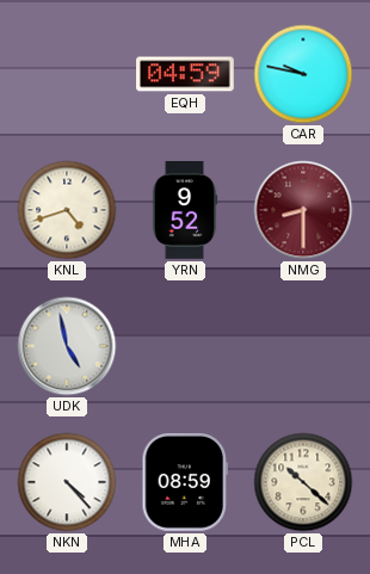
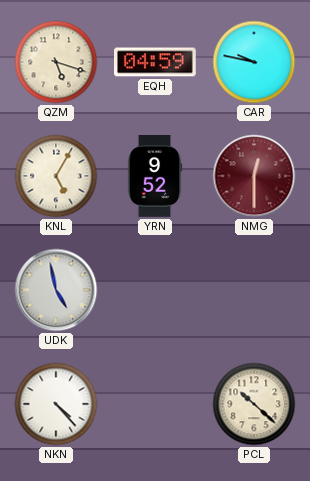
QZM: none -> 5:18
KNL: 4:42 -> 5:05
NMG: 8:30 -> 12:30
MHA: 08:59 -> none
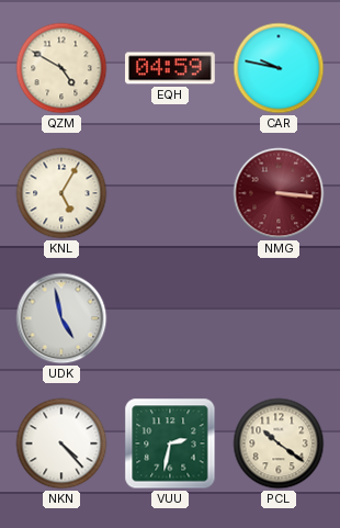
QZM: 5:18 -> 4:50
YRN: 9:52 -> none
NMG: 12:30 -> 3:16
VUU: none -> 2:32
PCL: 10:22 -> 10:21
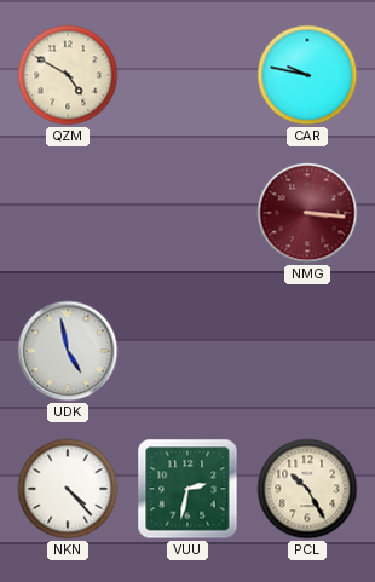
EQH: 04:59 -> none
KNL: 5:05 -> none
PCL: 10:21 -> 10:25
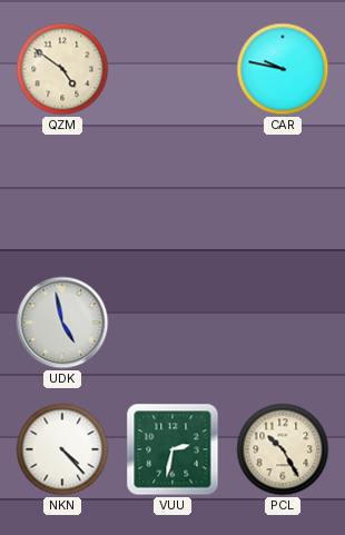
QZM: 4:50 -> 4:51
NMG: 3:16 -> none
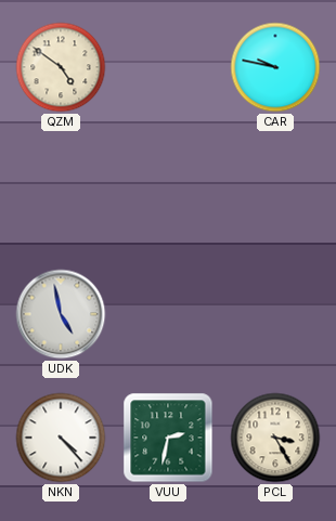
PCL: 10:25 -> 3:25
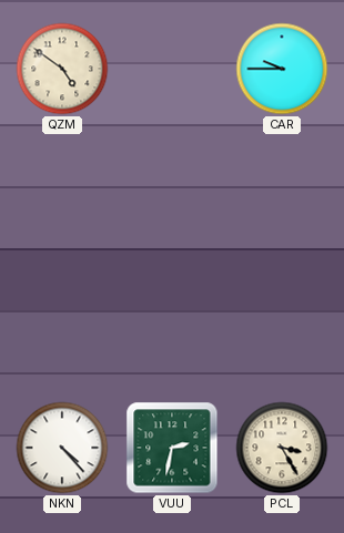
CAR: 9:47 -> 9:45
UDK: 4:58 -> none
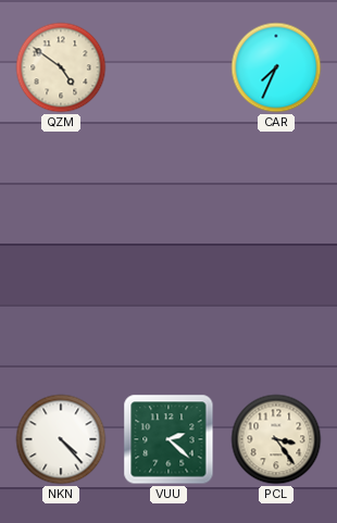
CAR: 9:45 -> 7:34
VUU: 2:32 -> 2:22
PCL: 3:25 -> 3:24
